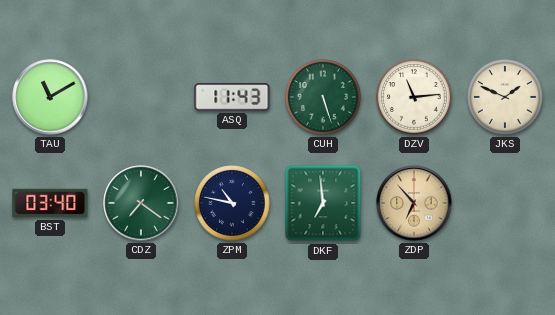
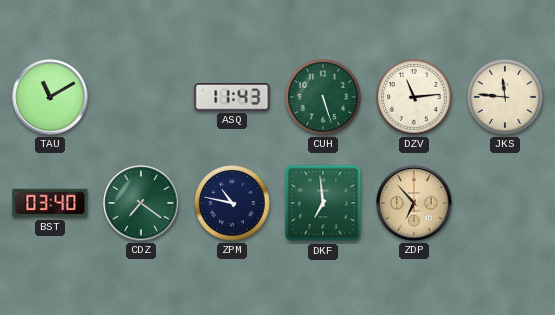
JKS: 1:49 -> 11:46
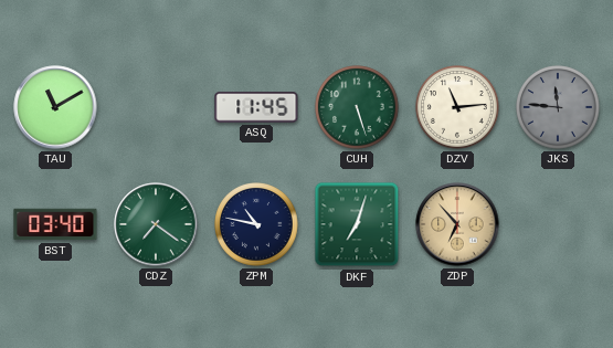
ASQ: 11:43 -> 11:45
JKS dial: cream -> grey
DKF: 6:59 -> 7:03
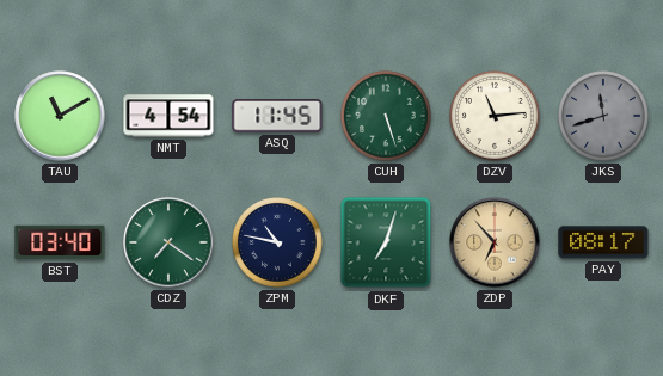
NMT: none -> 4:54
JKS: 11:46 -> 11:42
PAY: none -> 08:17
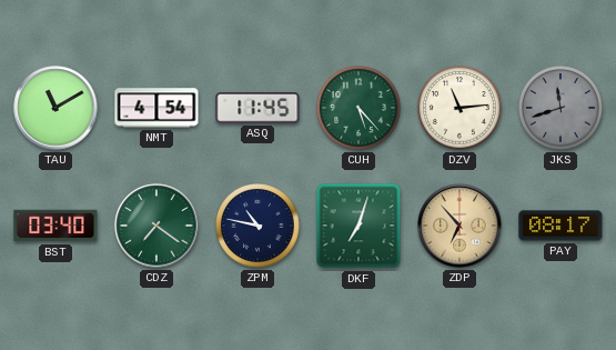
CUH: 5:27 -> 5:23
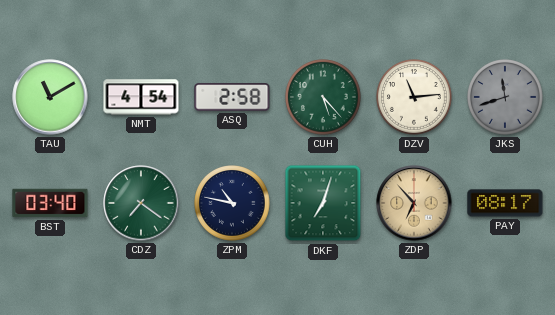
ASQ: 11:45 -> 2:58
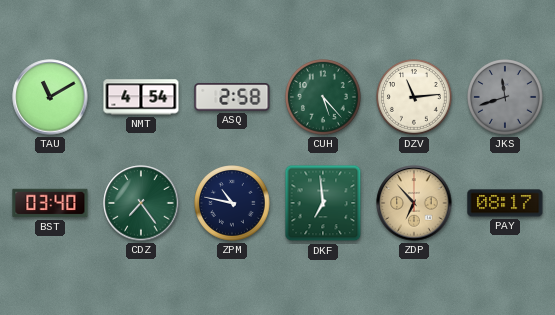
CDZ: 7:21 -> 7:24
DKF: 7:03 -> 6:59
